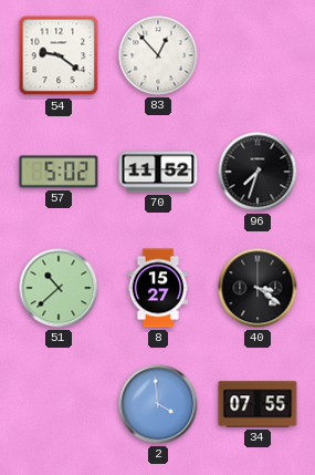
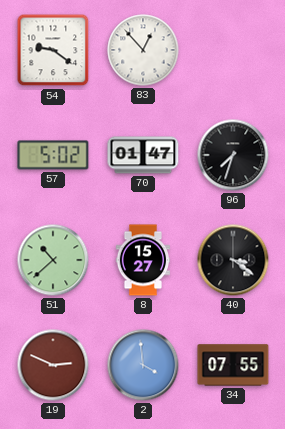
70: 11:52 -> 01:47
19: none -> 2:49
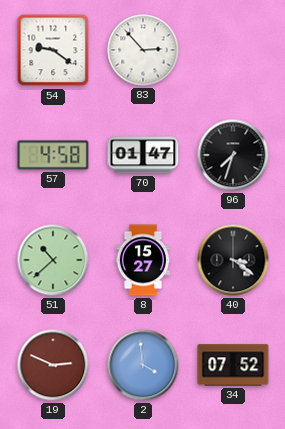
83: 12:53 -> 2:53
57: 5:02 -> 4:58
34: 07:55 -> 07:52
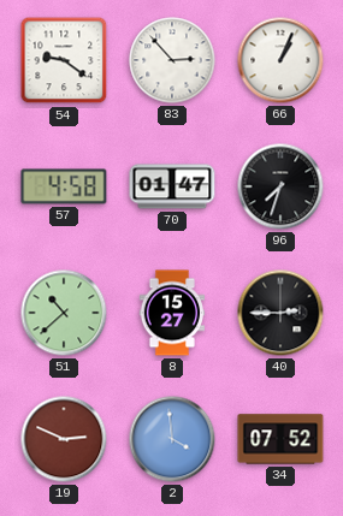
66: none -> 1:04
40: 3:21 -> 2:45
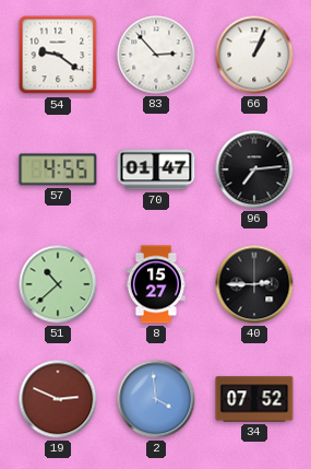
57: 4:58 -> 4:55
96: 7:33 -> 7:14
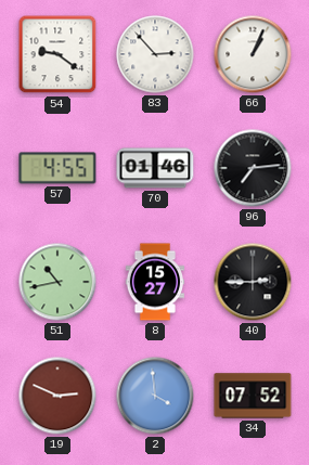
70: 01:47 -> 01:46
51: 10:38 -> 10:43
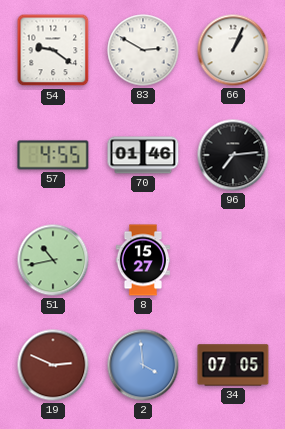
83: 2:53 -> 2:50
40: 2:45 -> none
34: 07:52 -> 07:05
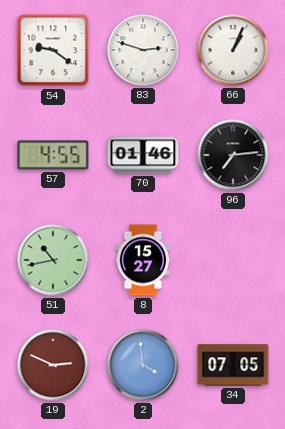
83: 2:50 -> 2:48
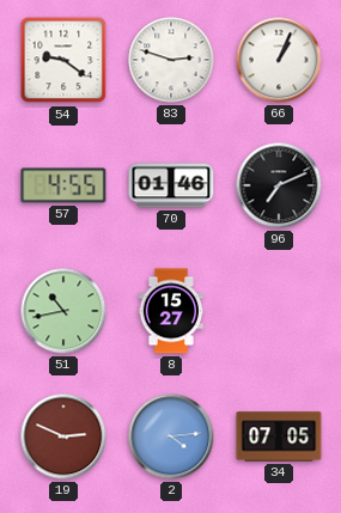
96: 7:14 -> 7:11
2: 3:59 -> 4:14
